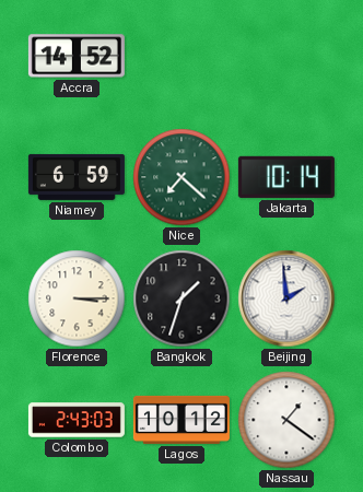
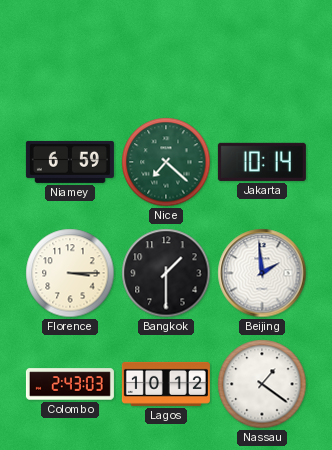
Accra: 14:52 -> none
Bangkok: 1:33 -> 1:30
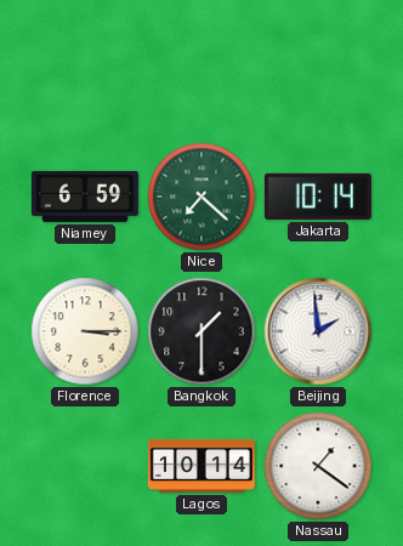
Colombo: 2:43 -> none
Lagos: 10:12 -> 10:14
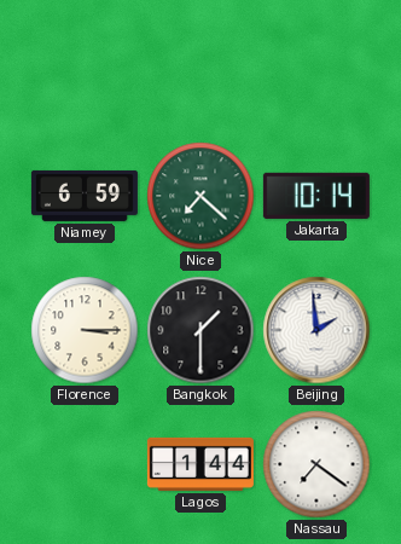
Lagos: 10:14 -> 1:44
Nassau: 1:21 -> 7:21
